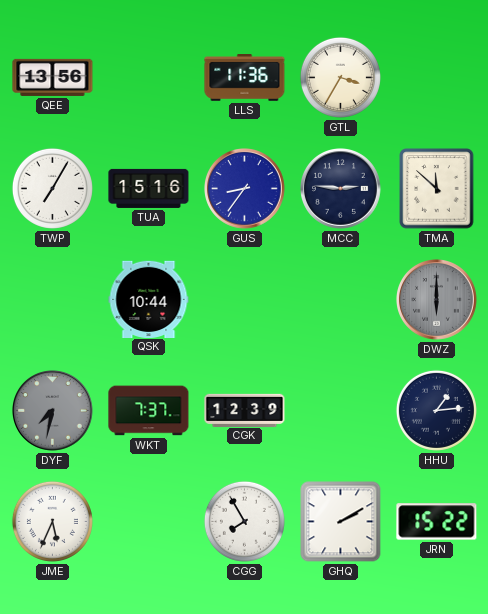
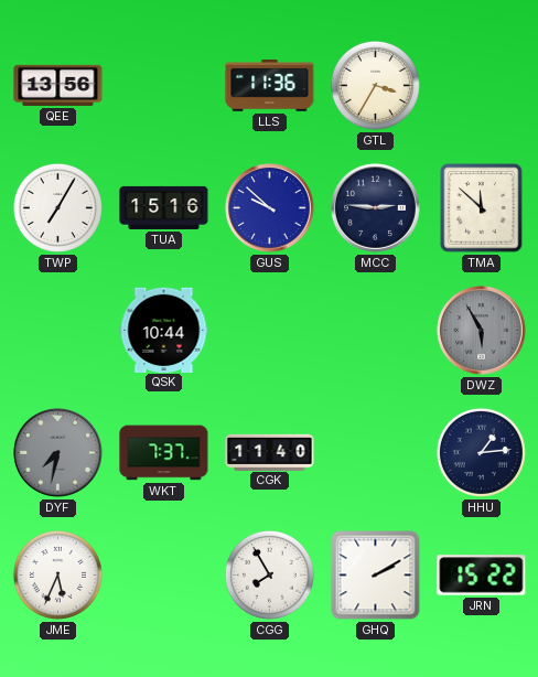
GUS: 8:36 -> 9:52
DWZ: 6:00 -> 5:55
CGK: 12:39 -> 11:40
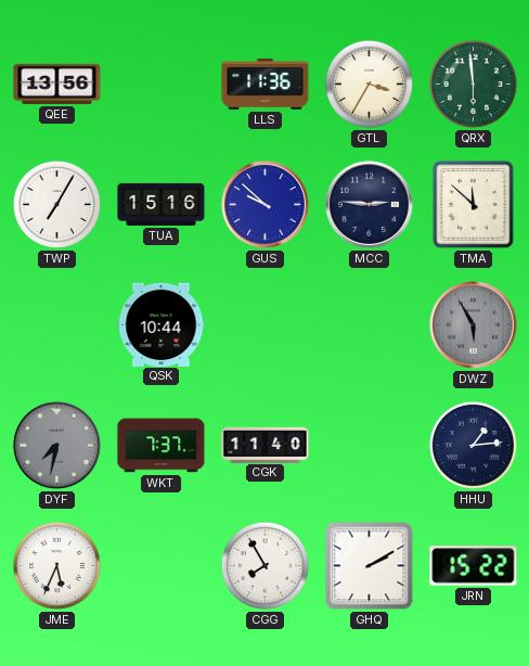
QRX: none -> 5:59
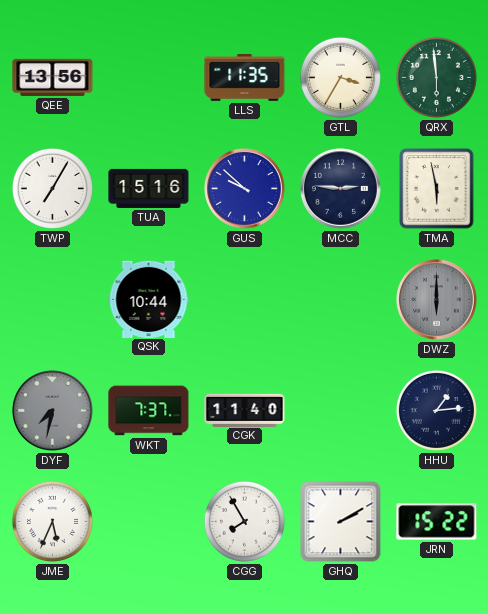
LLS: 11:36 -> 11:35
TMA: 11:52 -> 5:58
DWZ: 5:55 -> 6:00
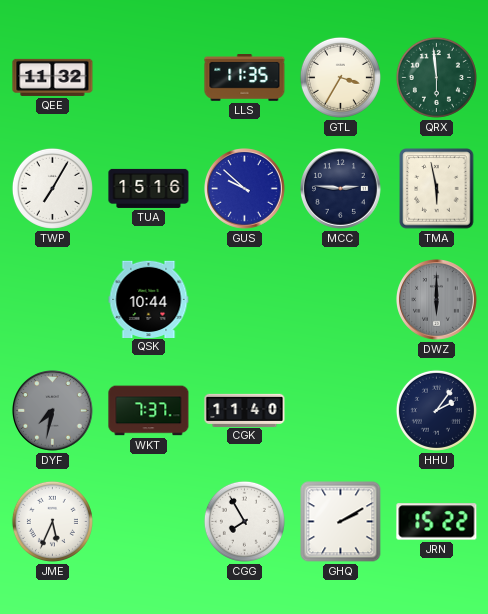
QEE: 13:56 -> 11:32
HHU: 1:14 -> 2:06
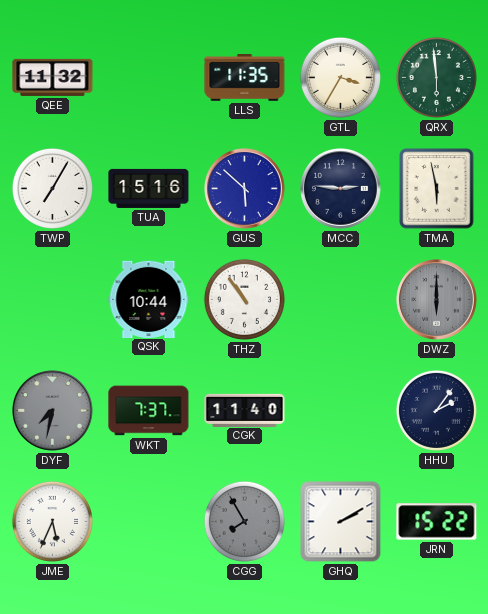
GUS: 9:52 -> 5:52
THZ: none -> 10:54
CGG dial: white -> grey
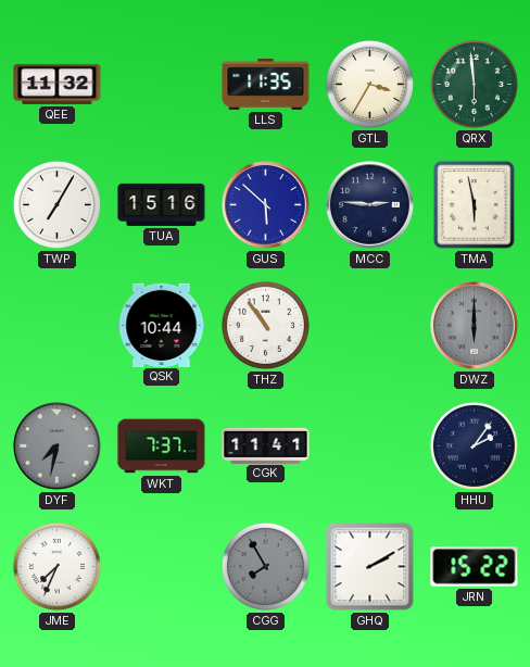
CGK: 11:40 -> 11:41
JME: 5:34 -> 7:34
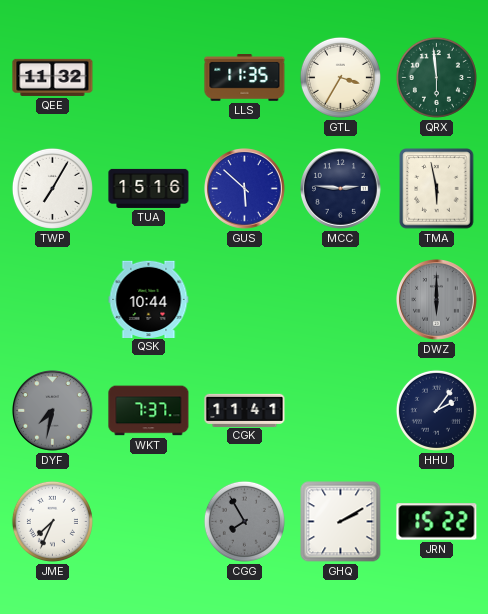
THZ: 10:54 -> none
